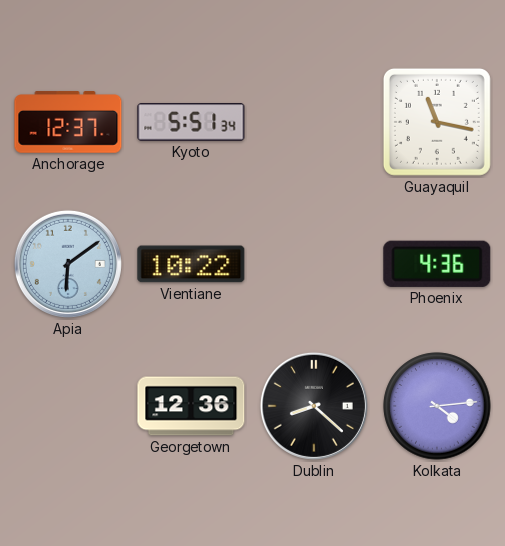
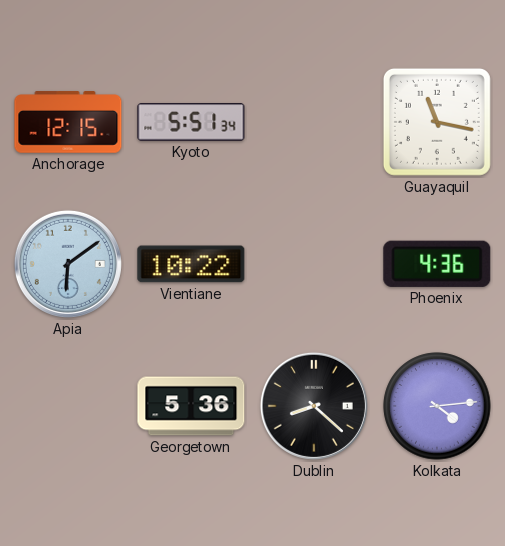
Anchorage: 12:37 -> 12:15
Georgetown: 12:36 -> 5:36
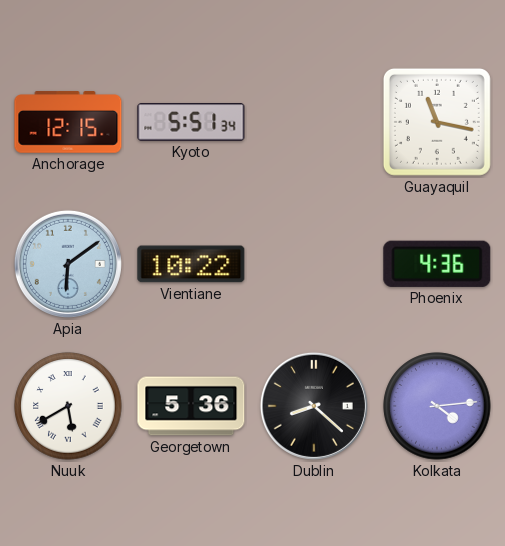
Nuuk: none -> 5:40
